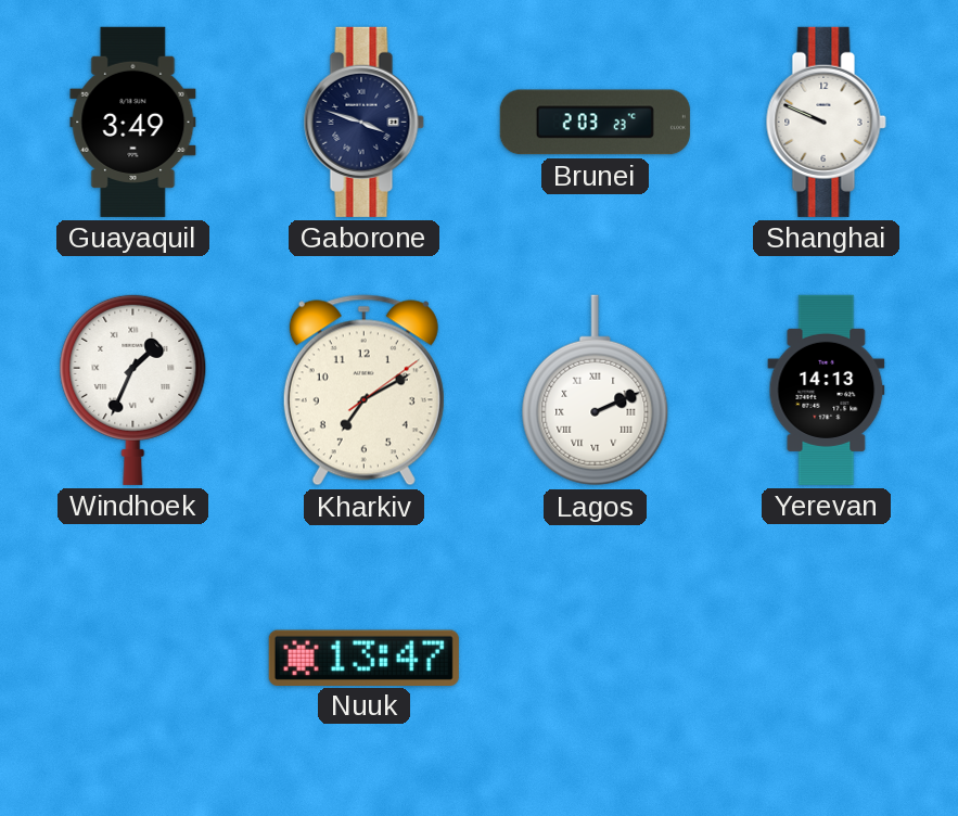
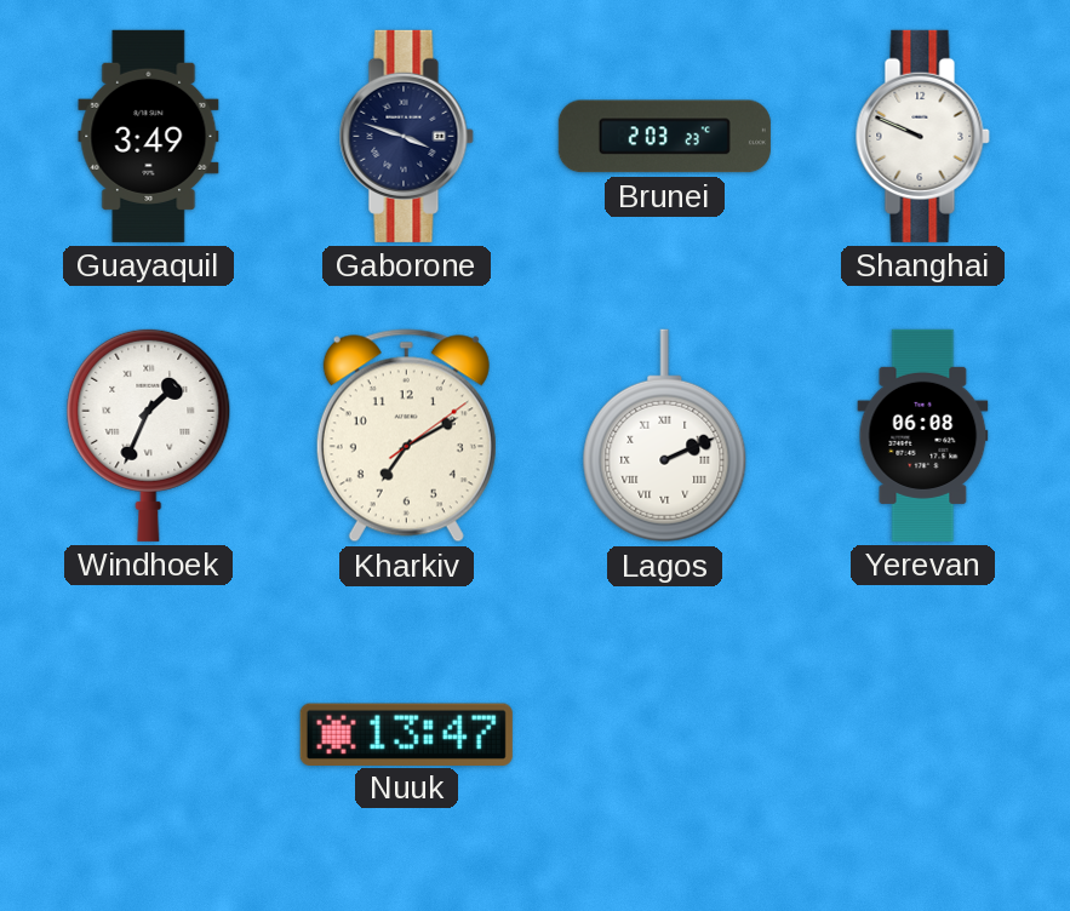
Yerevan: 14:13 -> 06:08
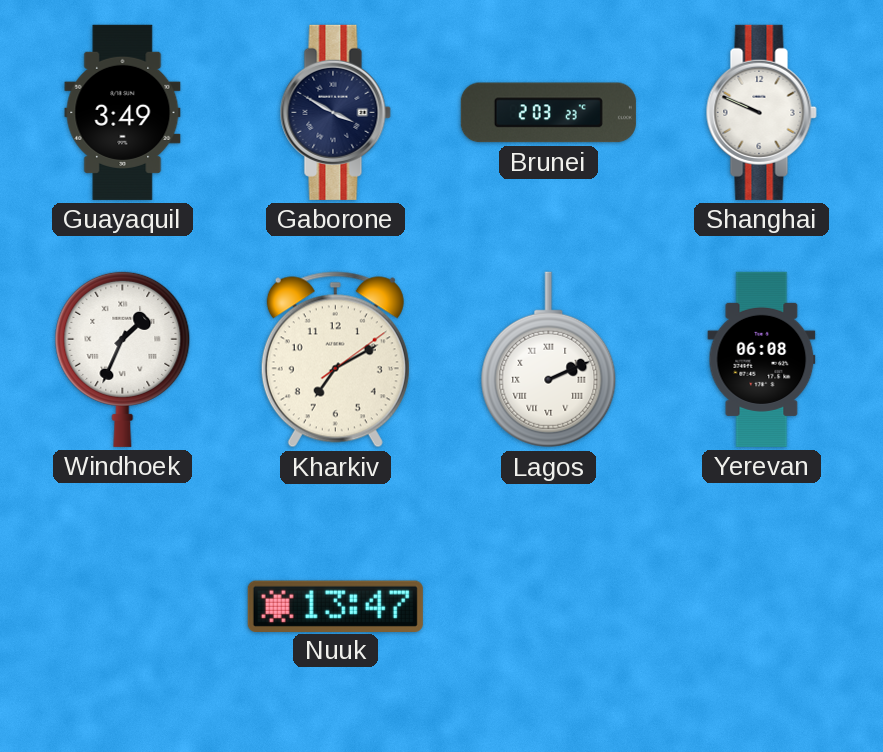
Gaborone: 3:48 -> 3:50
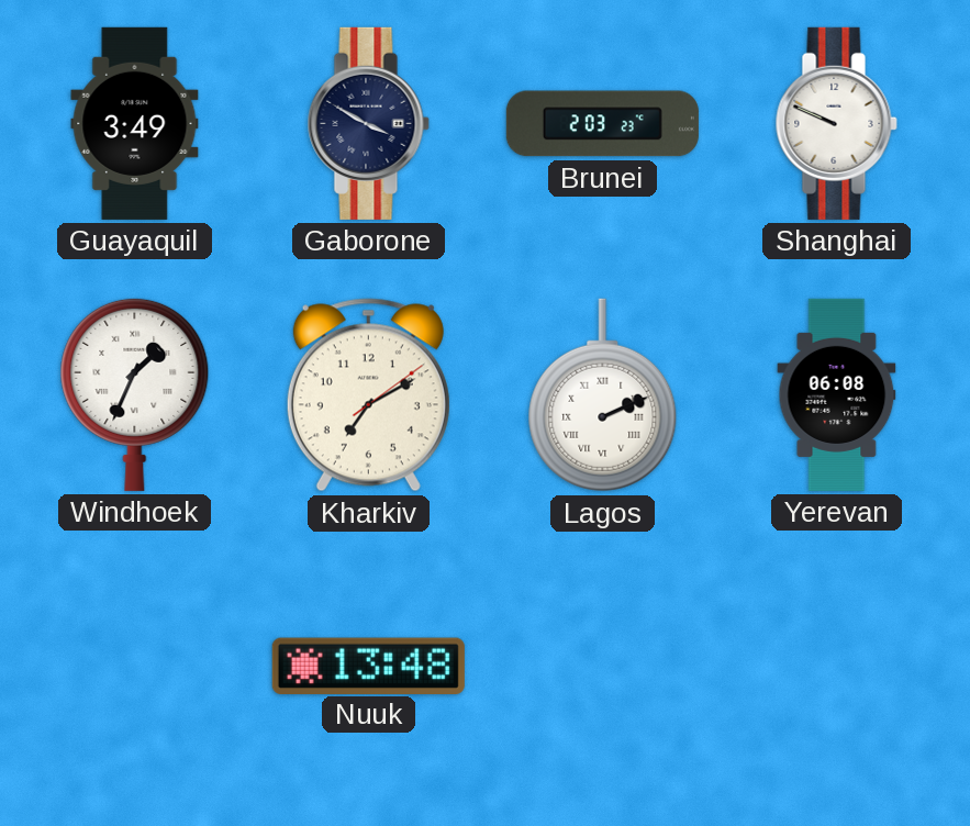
Nuuk: 13:47 -> 13:48
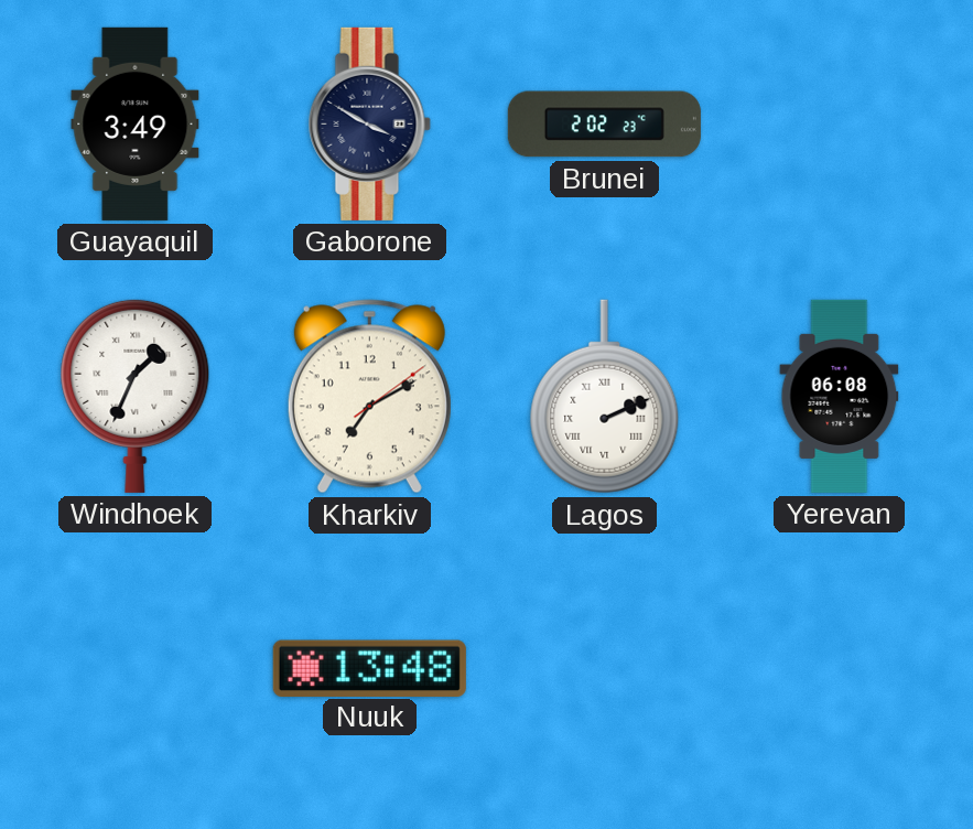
Brunei: 2:03 -> 2:02
Shanghai: 9:49 -> none
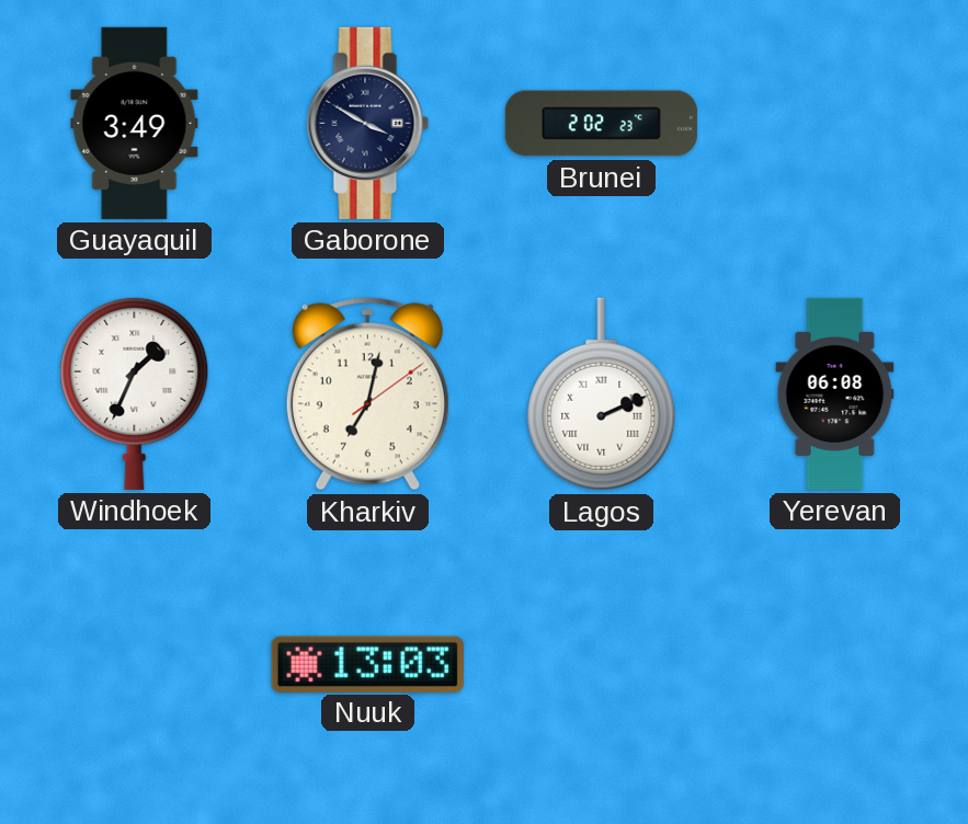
Kharkiv: 7:10 -> 7:02
Nuuk: 13:48 -> 13:03
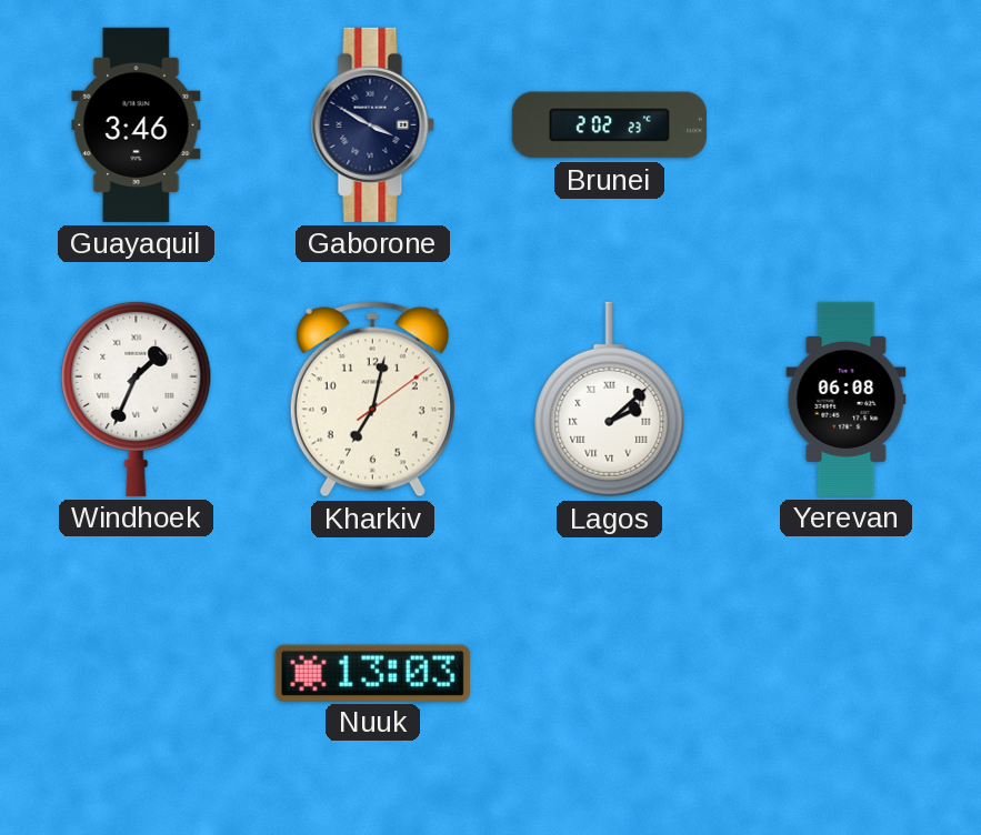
Guayaquil: 3:49 -> 3:46
Lagos: 2:11 -> 2:08
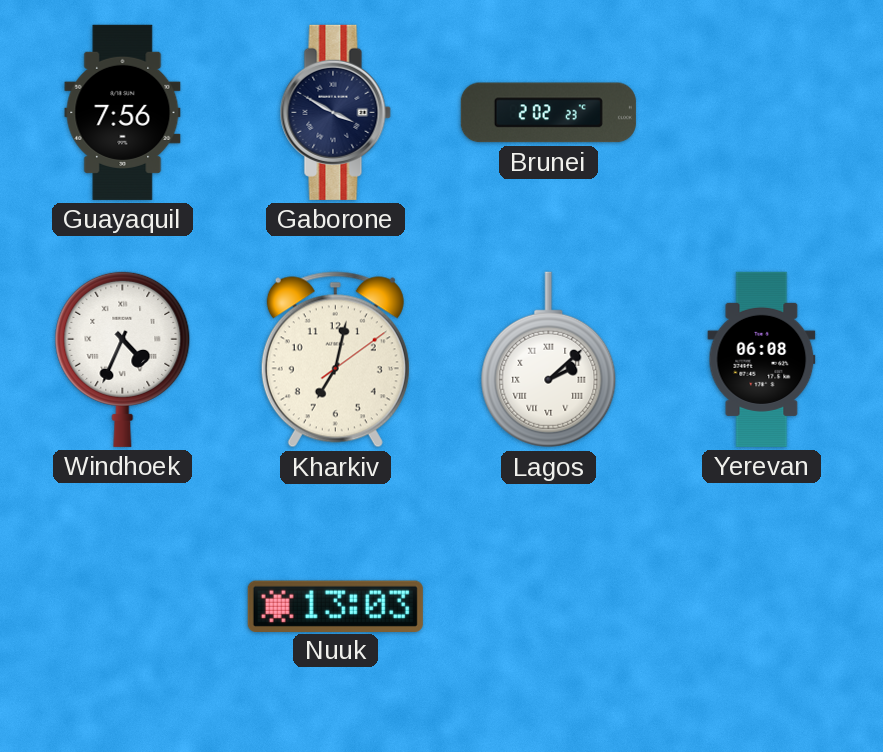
Guayaquil: 3:46 -> 7:56
Windhoek: 1:34 -> 4:34
